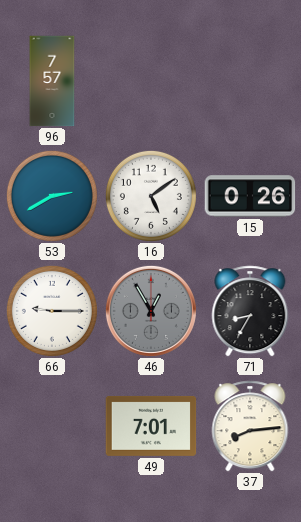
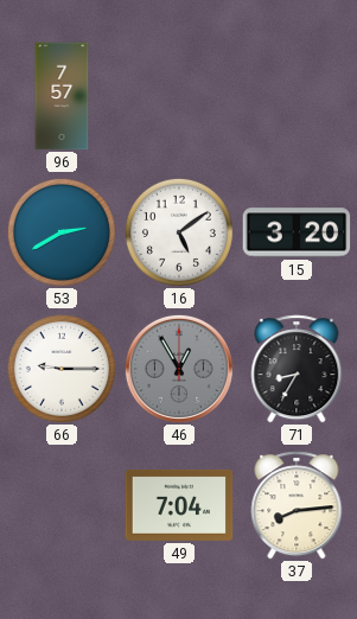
15: 0:26 -> 3:20
49: 7:01 -> 7:04
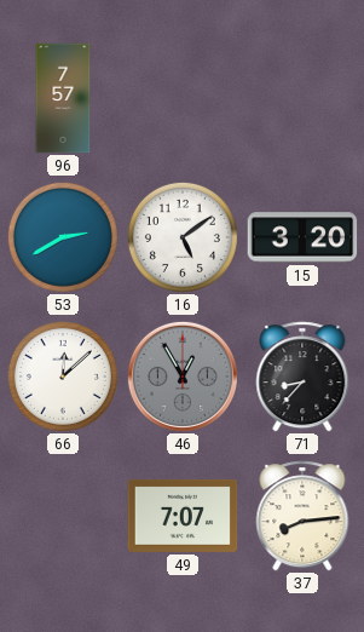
66: 9:15 -> 12:08
71: 8:35 -> 8:37
49: 7:04 -> 7:07
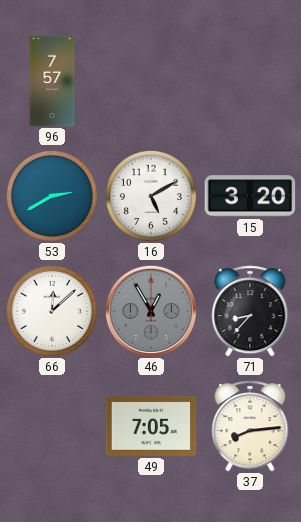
16: 5:09 -> 5:10
49: 7:07 -> 7:05
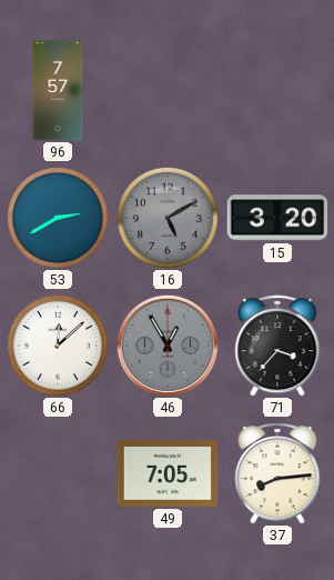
16 dial: white -> grey
71: 8:37 -> 3:37
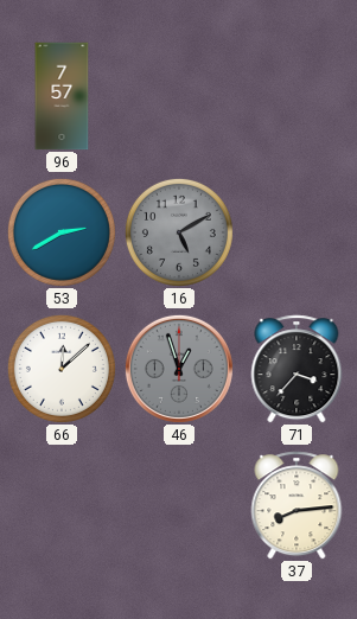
15: 3:20 -> none
46: 12:55 -> 12:57
49: 7:05 -> none
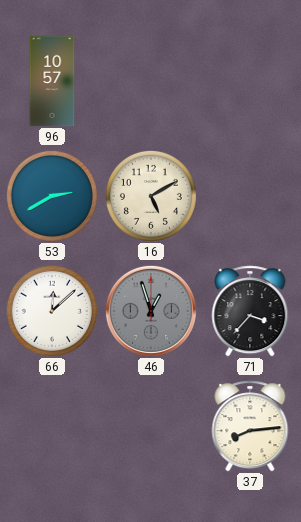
96: 7:57 -> 10:57
16 dial: grey -> cream
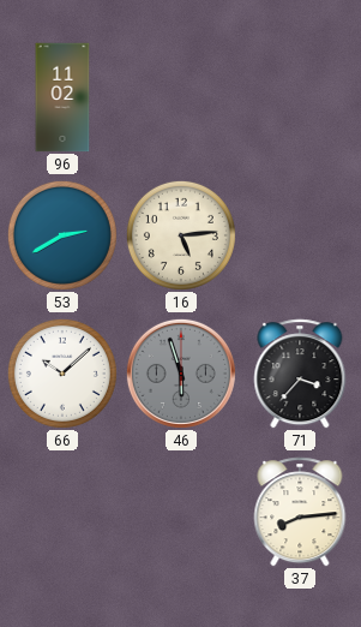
96: 10:57 -> 11:02
16: 5:10 -> 5:14
66: 12:08 -> 10:08
46: 12:57 -> 5:57
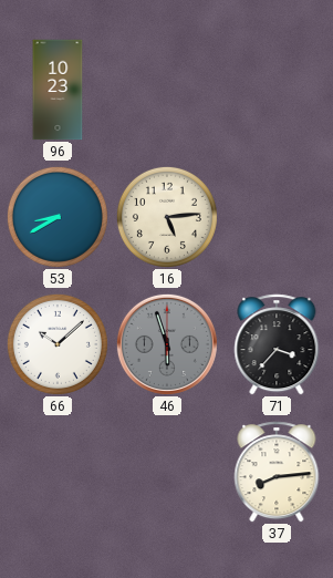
96: 11:02 -> 10:23
53: 2:40 -> 8:40
